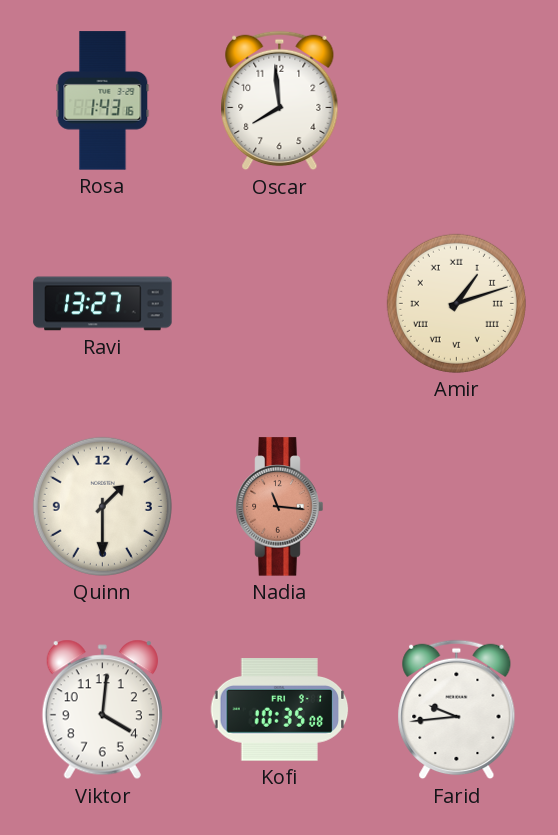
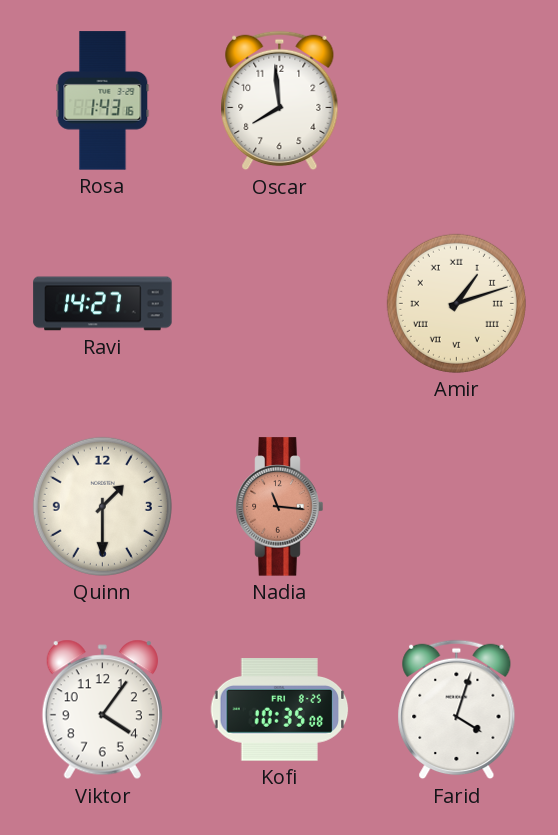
Ravi: 13:27 -> 14:27
Viktor: 4:01 -> 4:06
Kofi date: FRI 9-1 -> FRI 8-25
Farid: 9:44 -> 4:03
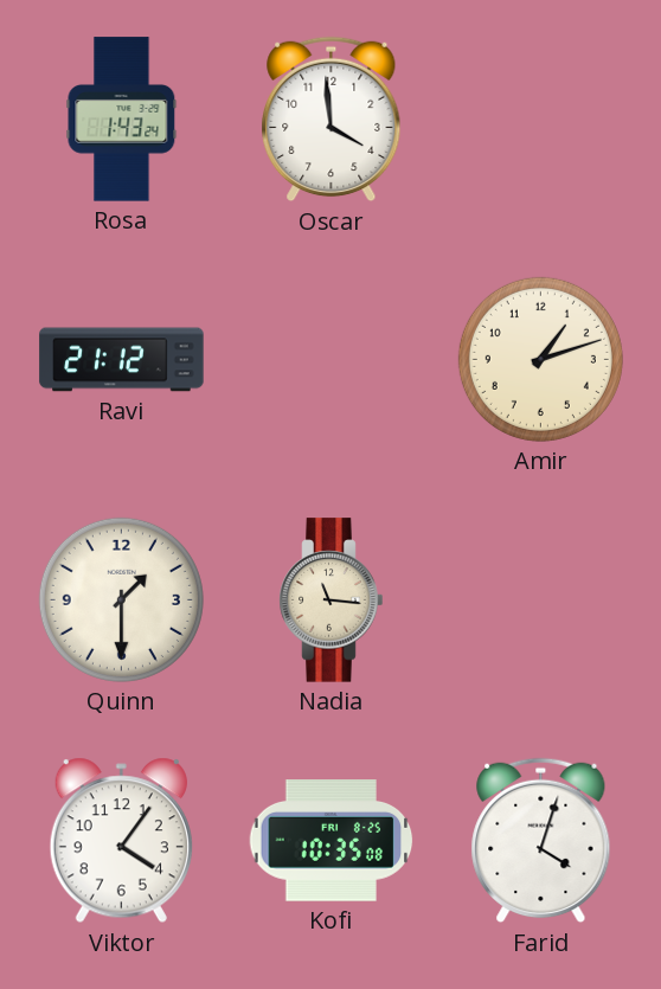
Rosa: 1:43:16 -> 1:43:24
Oscar: 7:59 -> 3:59
Ravi: 14:27 -> 21:12
Amir numerals: Roman -> Arabic
Nadia dial: salmon -> cream
